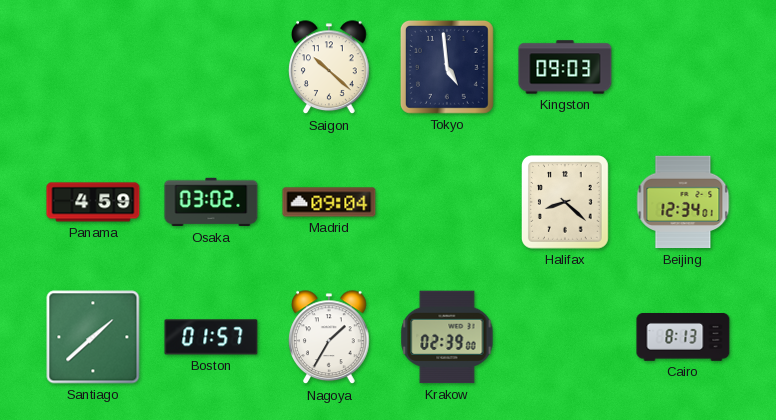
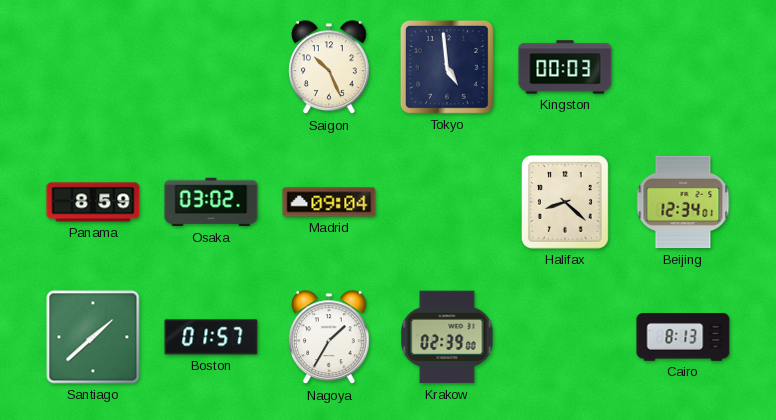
Saigon: 10:22 -> 10:26
Kingston: 09:03 -> 00:03
Panama: 4:59 -> 8:59
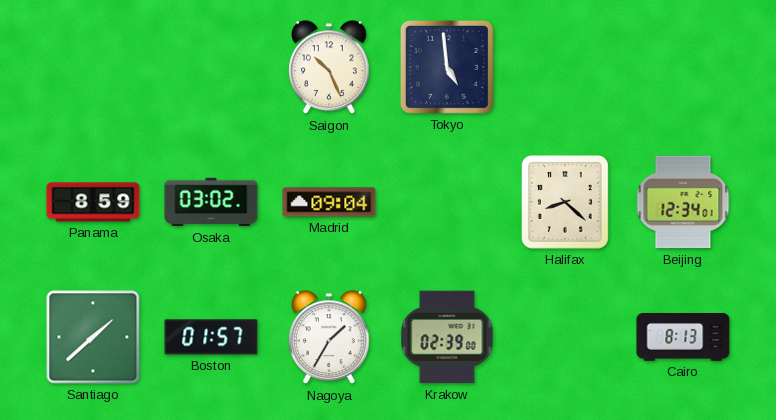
Kingston: 00:03 -> none
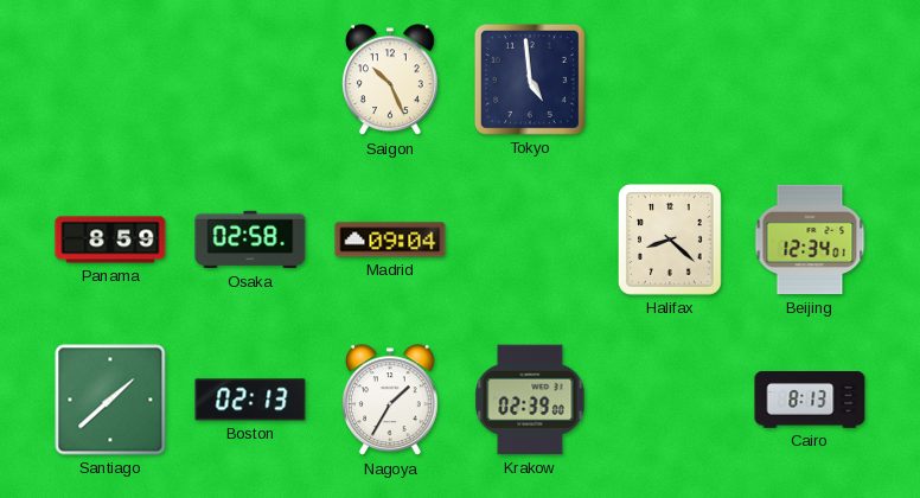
Osaka: 03:02 -> 02:58
Boston: 01:57 -> 02:13
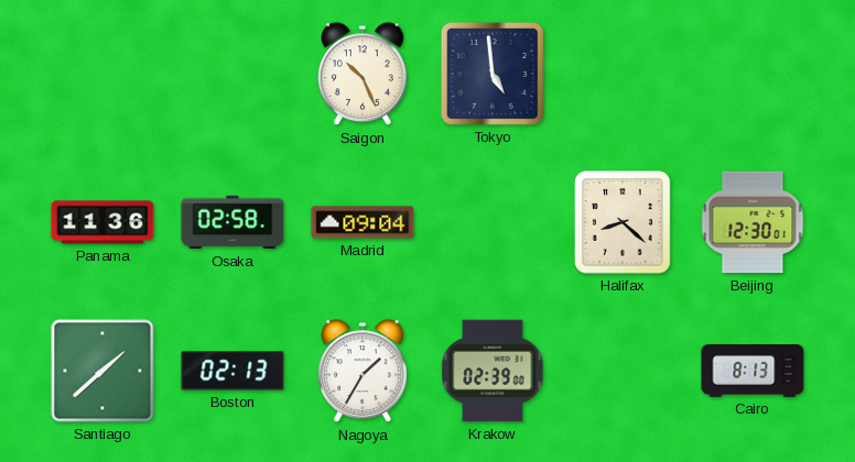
Panama: 8:59 -> 11:36
Beijing: 12:34 -> 12:30
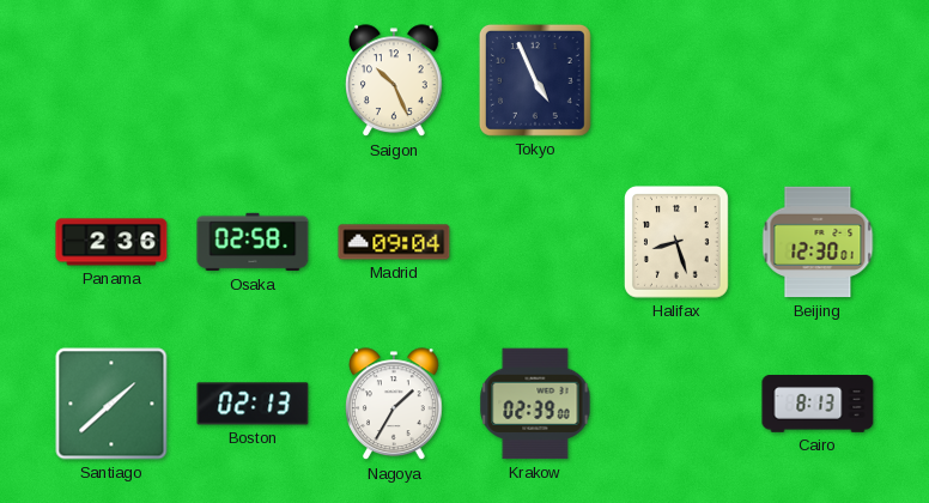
Tokyo: 4:59 -> 4:56
Panama: 11:36 -> 2:36
Halifax: 8:22 -> 8:27
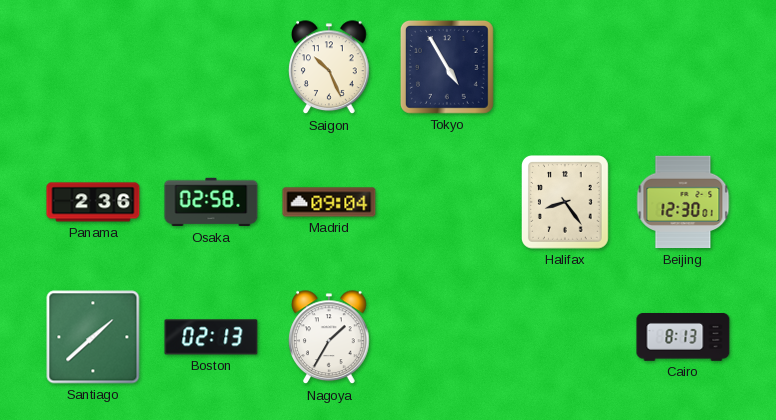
Tokyo: 4:56 -> 4:55
Halifax: 8:27 -> 8:24
Krakow: 02:39 -> none
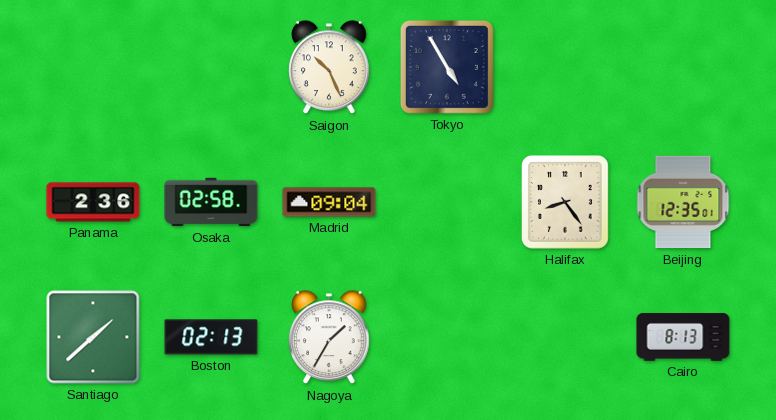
Beijing: 12:30 -> 12:35
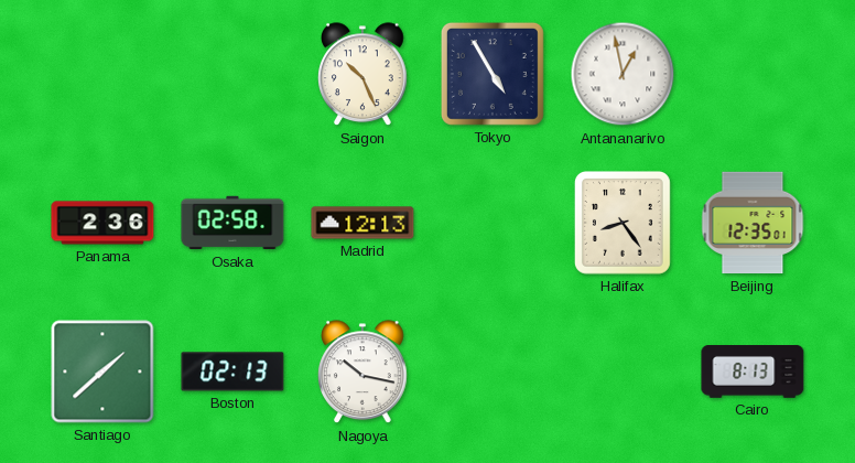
Antananarivo: none -> 12:58
Madrid: 09:04 -> 12:13
Nagoya: 1:35 -> 10:17
